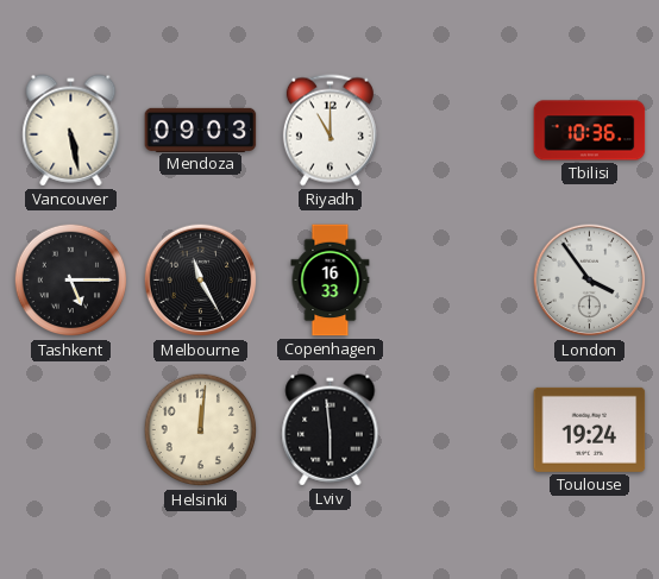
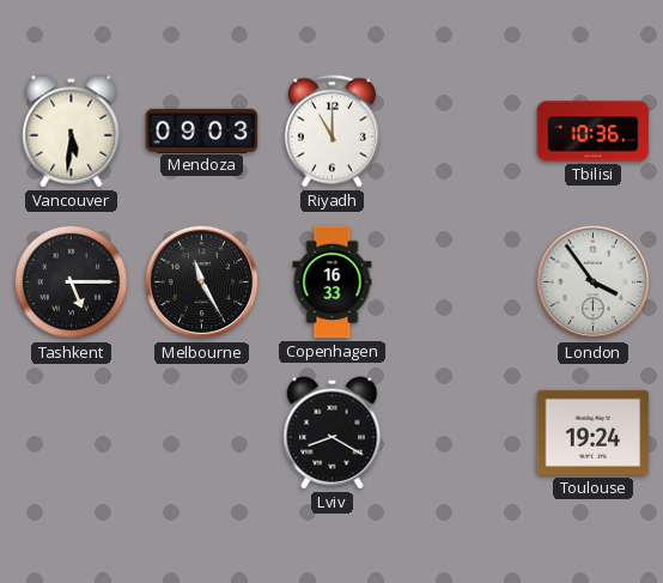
Vancouver: 5:28 -> 5:31
Helsinki: 12:01 -> none
Lviv: 5:59 -> 8:20
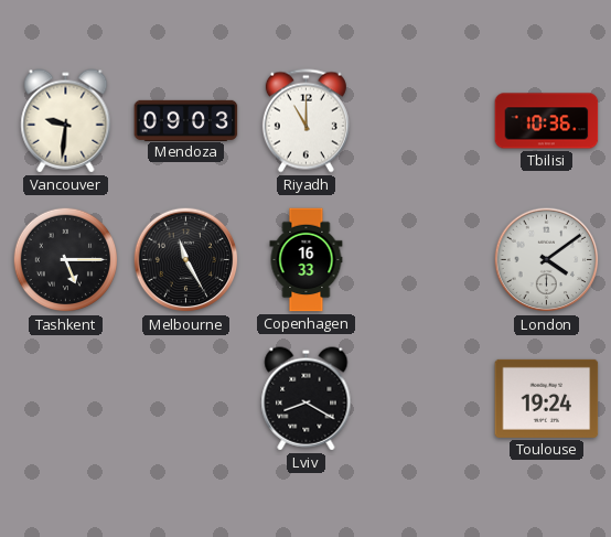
Vancouver: 5:31 -> 9:31
London: 3:54 -> 4:09
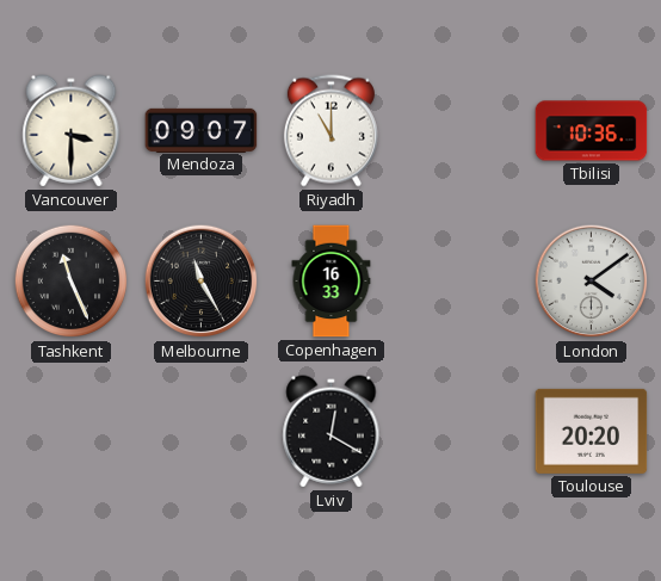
Vancouver: 9:31 -> 3:30
Mendoza: 09:03 -> 09:07
Tashkent: 5:15 -> 11:26
Lviv: 8:20 -> 12:20
Toulouse: 19:24 -> 20:20
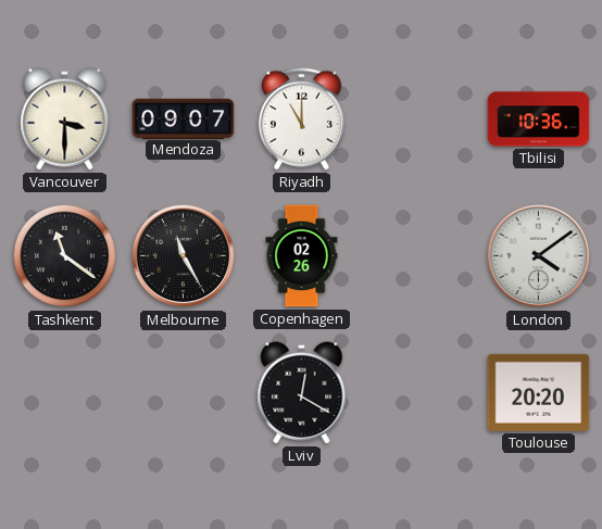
Tashkent: 11:26 -> 11:21
Copenhagen: 16:33 -> 02:26
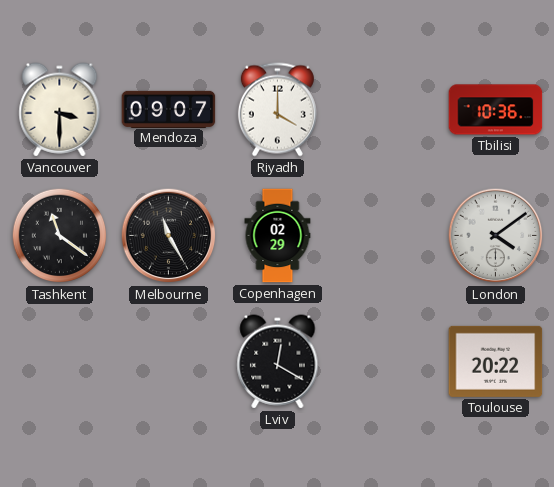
Riyadh: 11:00 -> 4:00
Copenhagen: 02:26 -> 02:29
Toulouse: 20:20 -> 20:22
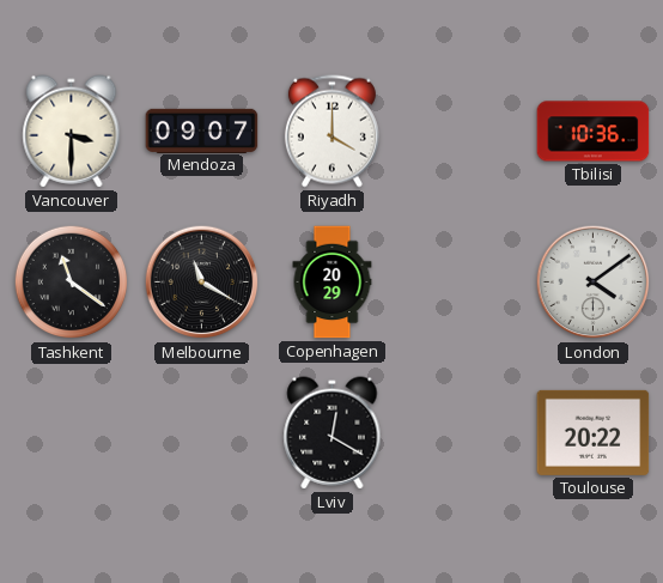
Melbourne: 11:25 -> 11:20
Copenhagen: 02:29 -> 20:29
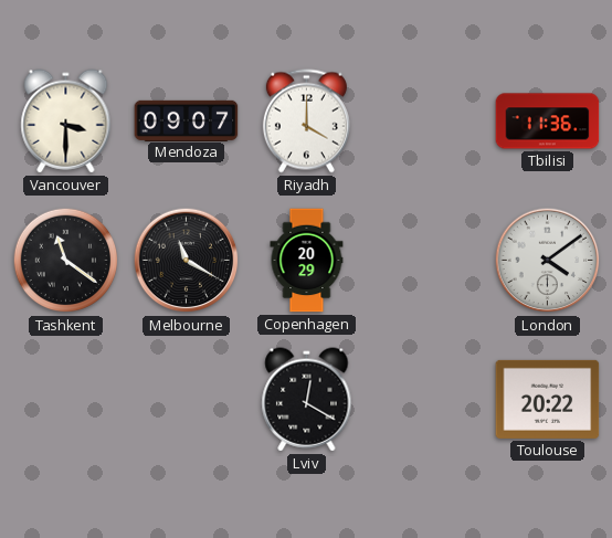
Tbilisi: 10:36 -> 11:36
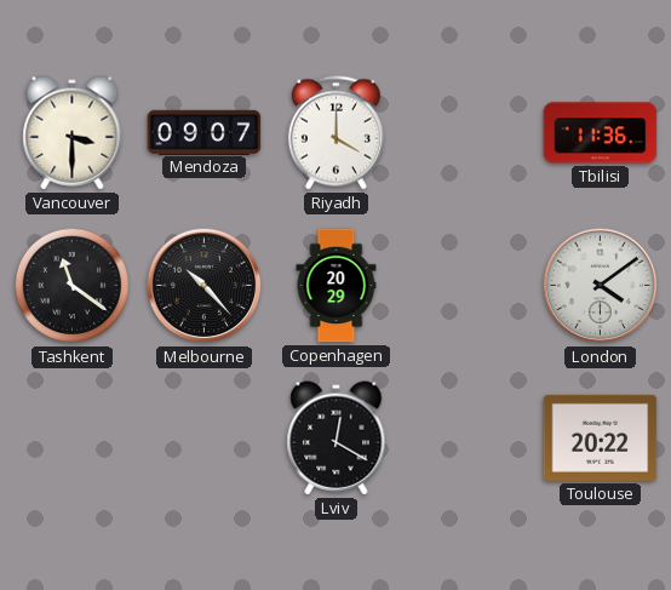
Melbourne: 11:20 -> 10:23
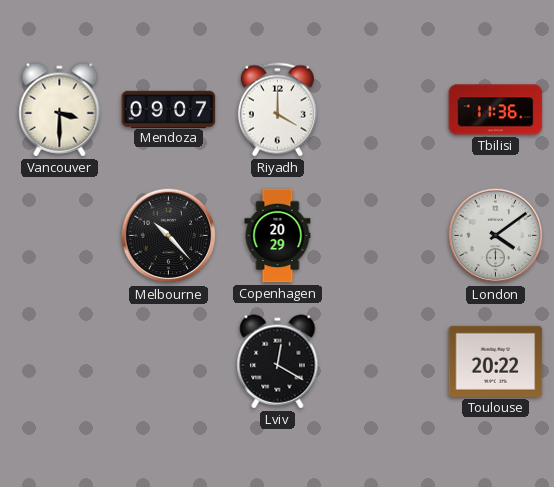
Tashkent: 11:21 -> none
